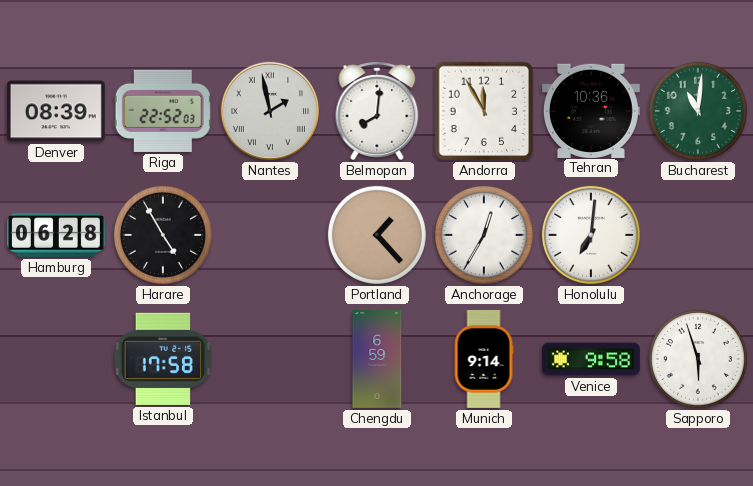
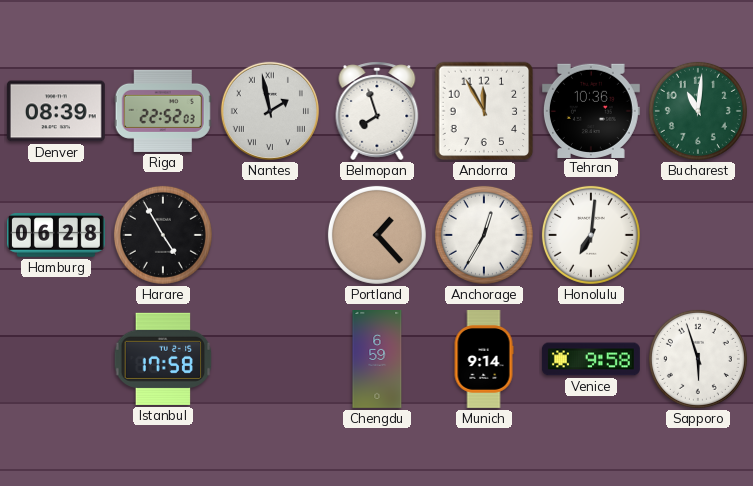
Belmopan: 8:01 -> 7:57
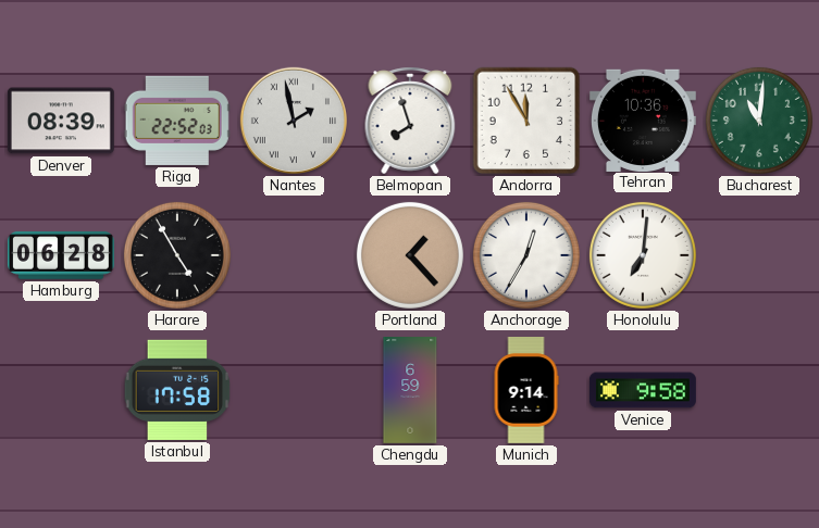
Sapporo: 5:57 -> none
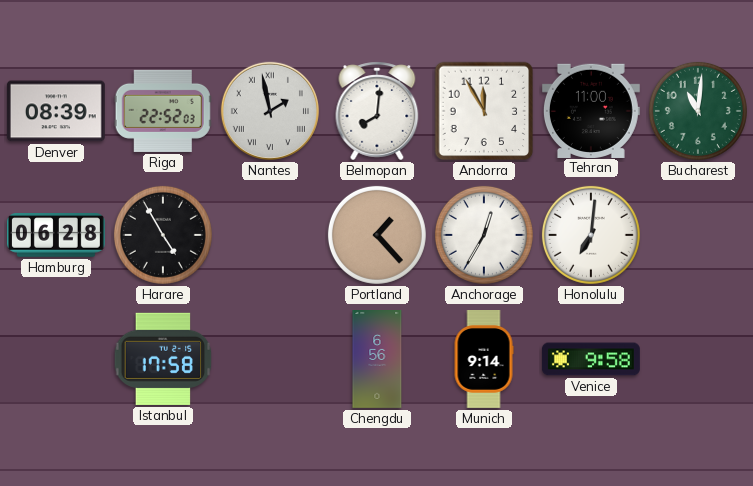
Belmopan: 7:57 -> 8:01
Tehran: 10:36 -> 11:00
Chengdu: 6:59 -> 6:56
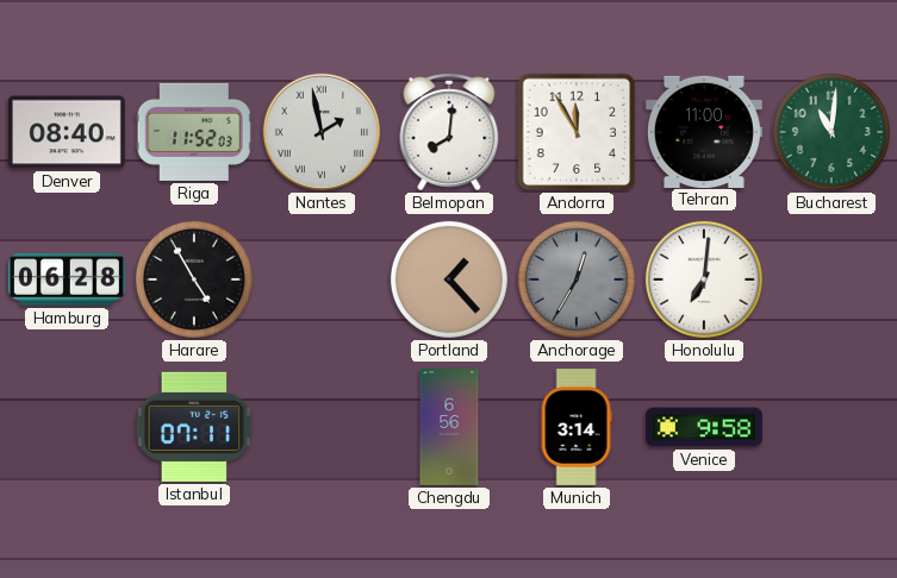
Denver: 08:39 -> 08:40
Riga: 22:52 -> 11:52
Anchorage dial: white -> grey
Istanbul: 17:58 -> 07:11
Munich: 9:14 -> 3:14
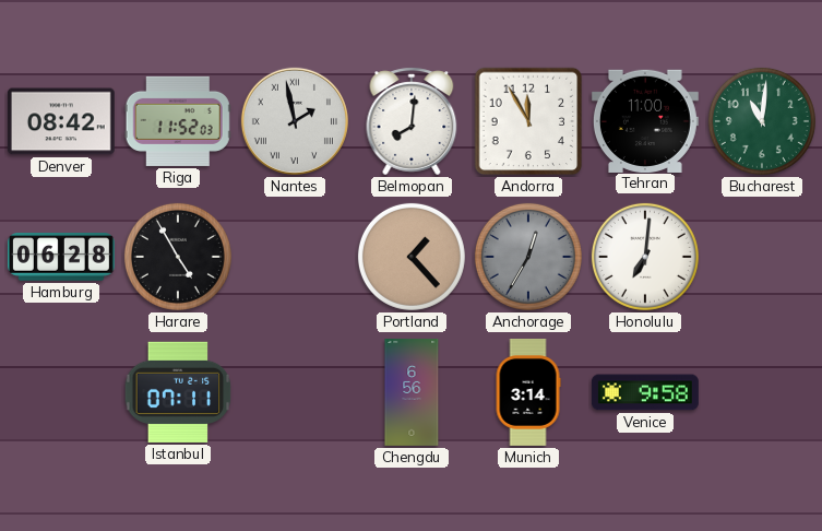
Denver: 08:40 -> 08:42
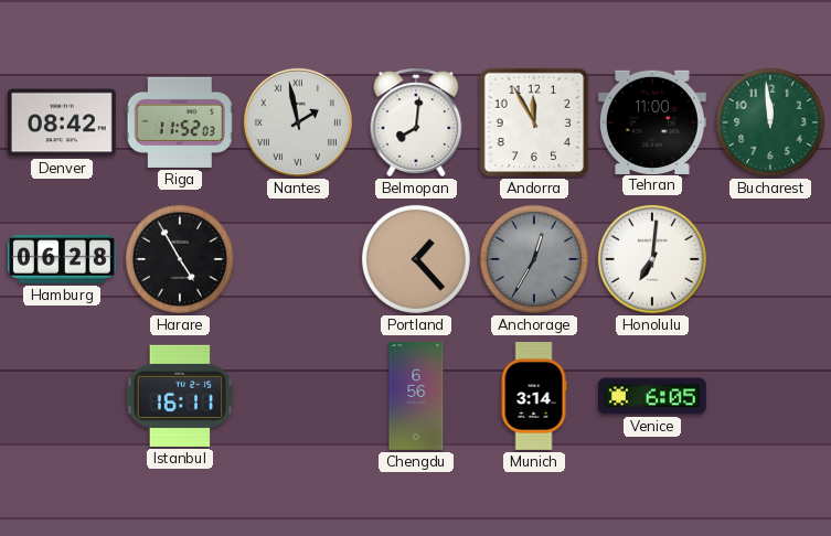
Bucharest: 11:01 -> 11:59
Istanbul: 07:11 -> 16:11
Venice: 9:58 -> 6:05
